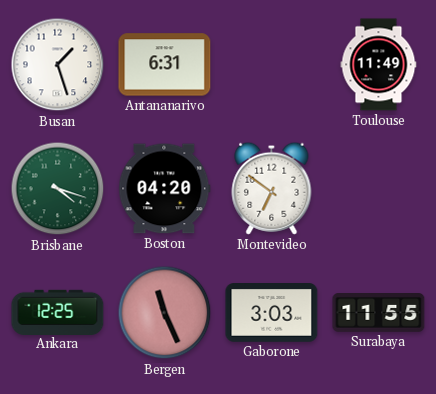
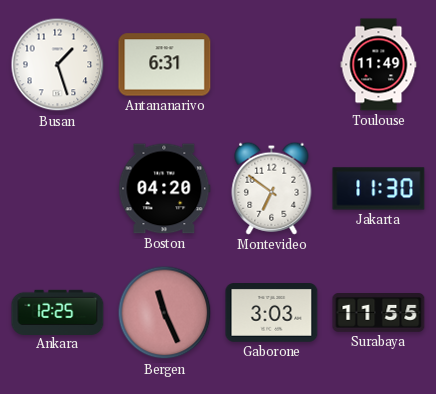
Brisbane: 4:18 -> none
Jakarta: none -> 11:30
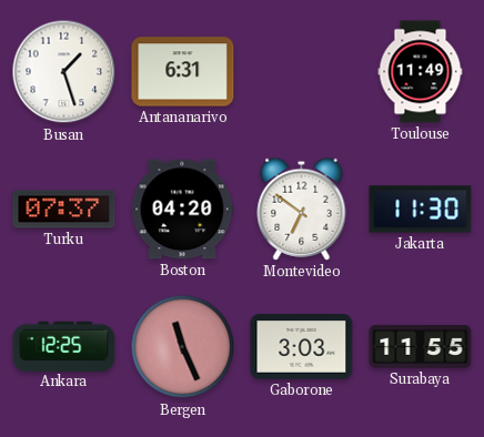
Turku: none -> 07:37
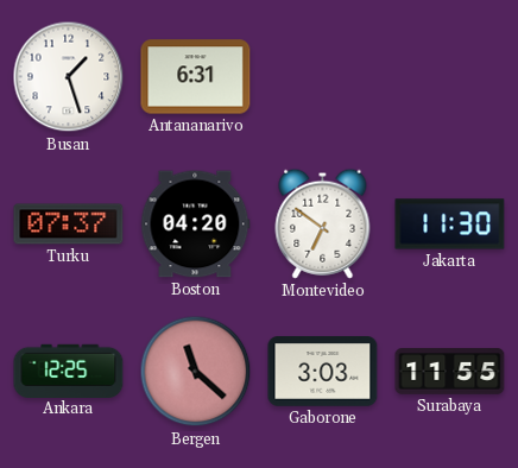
Toulouse: 11:49 -> none
Bergen: 11:26 -> 11:22
